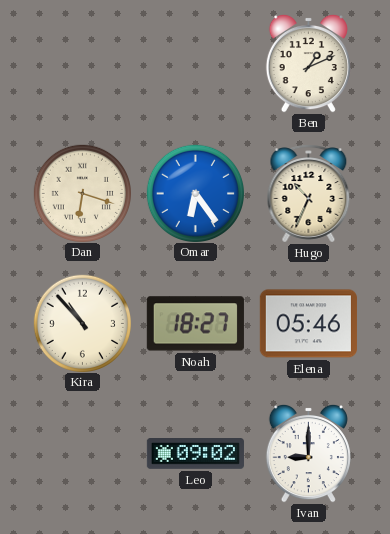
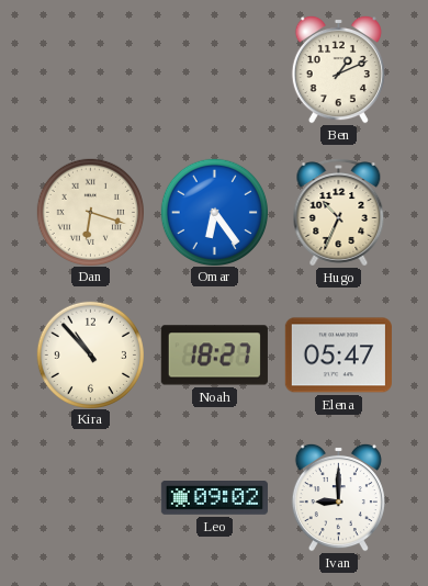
Elena: 05:46 -> 05:47
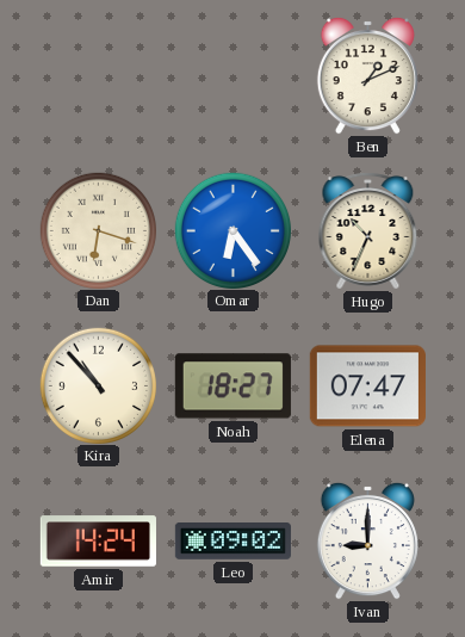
Elena: 05:47 -> 07:47
Amir: none -> 14:24
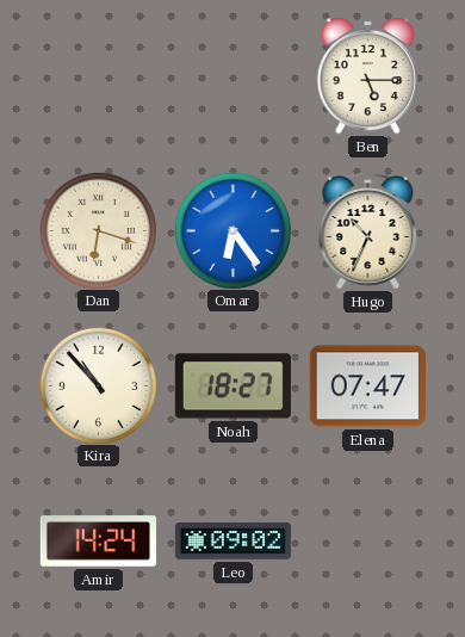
Ben: 1:11 -> 5:15
Ivan: 9:00 -> none
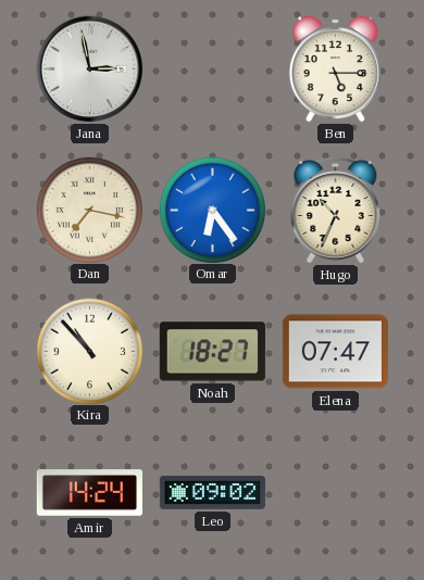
Jana: none -> 2:58
Dan: 6:18 -> 7:17
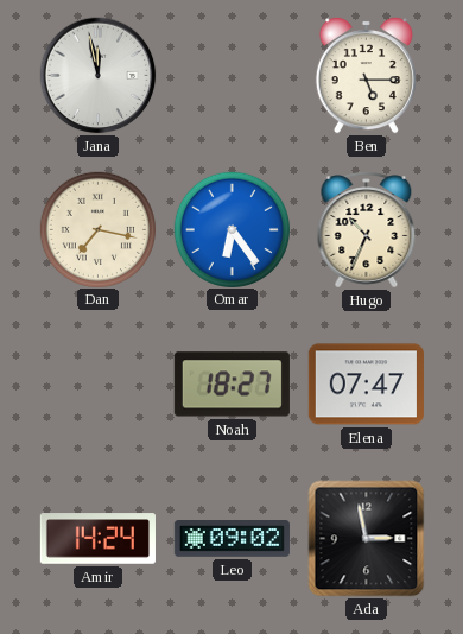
Jana: 2:58 -> 11:58
Kira: 10:53 -> none
Ada: none -> 2:58
